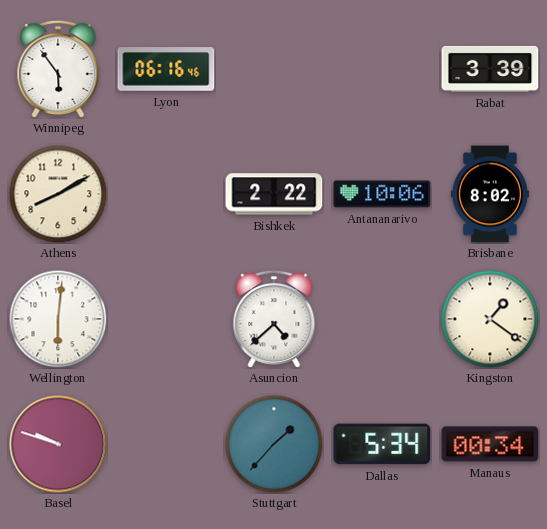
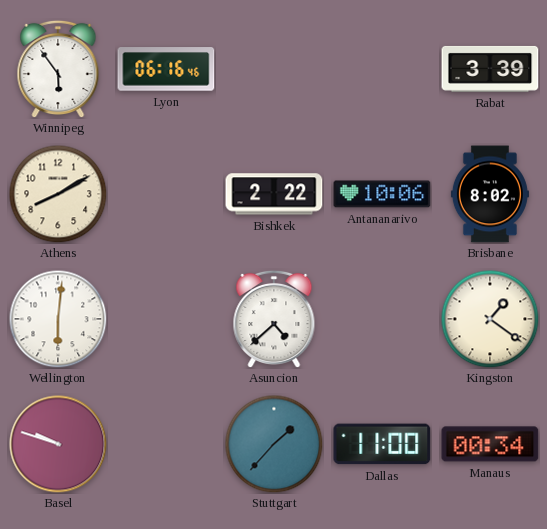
Dallas: 5:34 -> 11:00
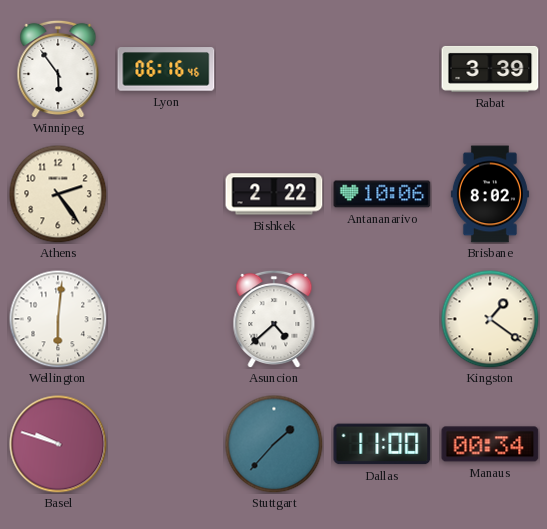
Athens: 8:10 -> 2:24
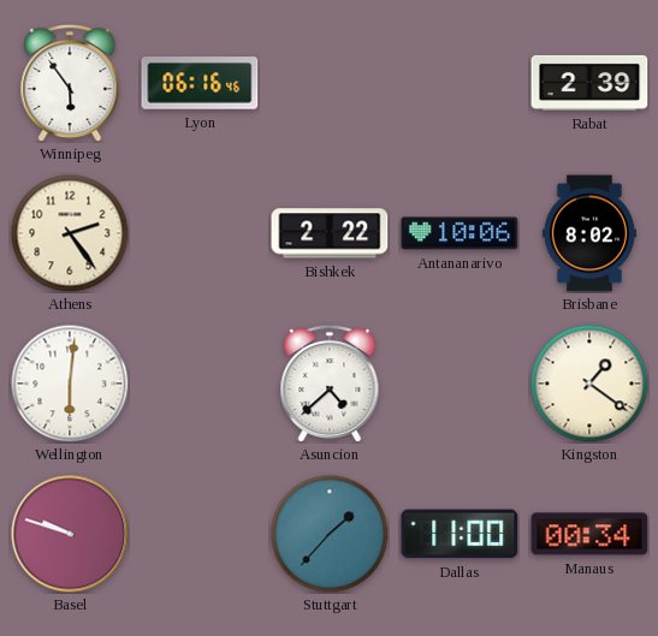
Rabat: 3:39 -> 2:39
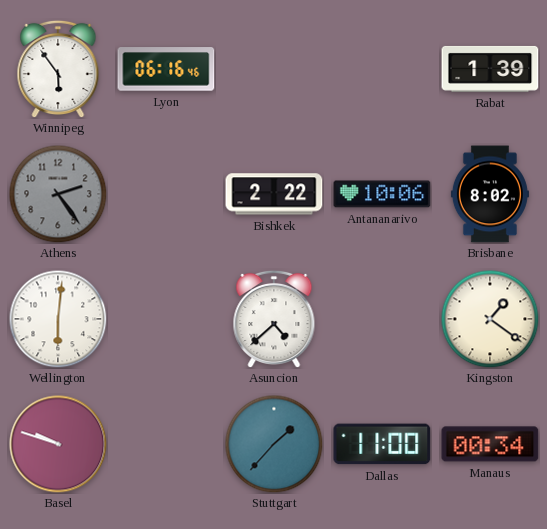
Rabat: 2:39 -> 1:39
Athens dial: cream -> grey
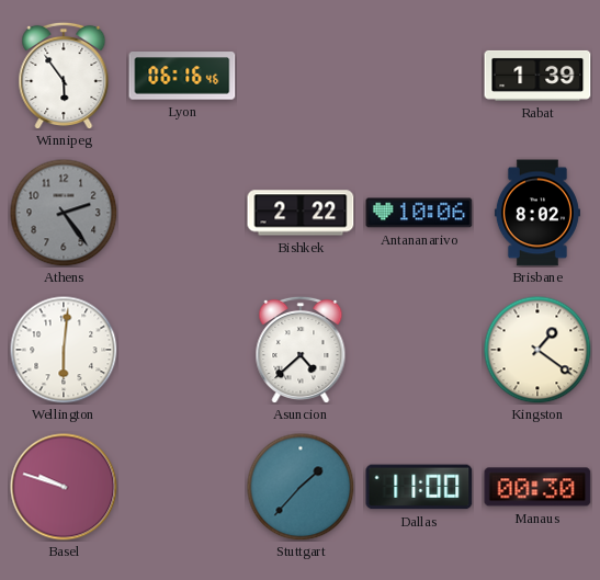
Manaus: 00:34 -> 00:30
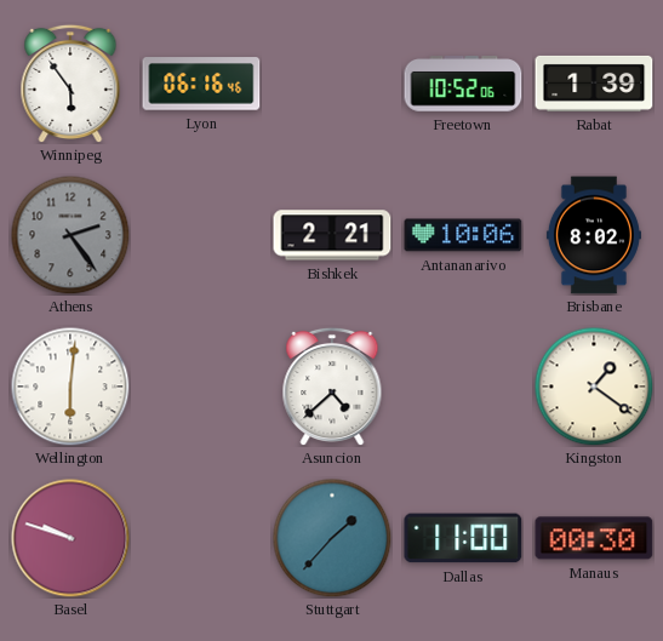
Freetown: none -> 10:52
Bishkek: 2:22 -> 2:21
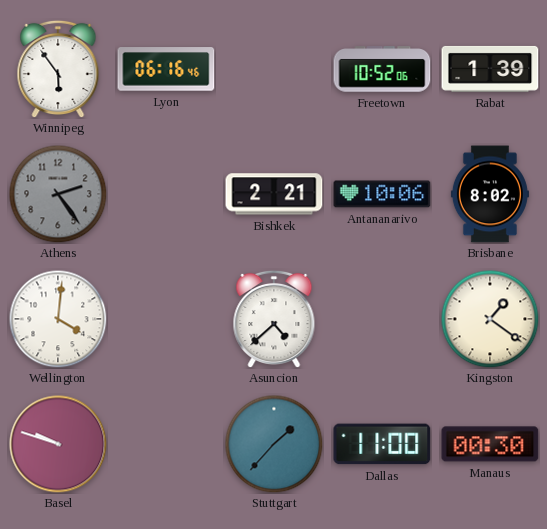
Wellington: 6:01 -> 4:01
